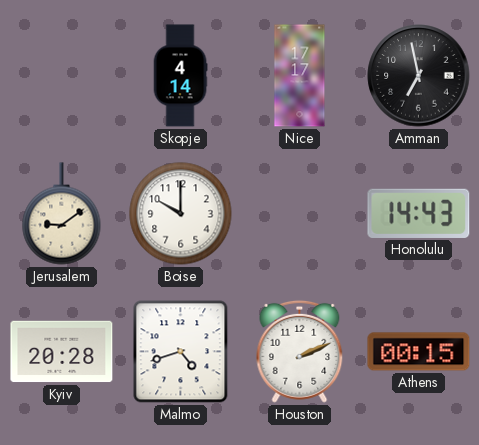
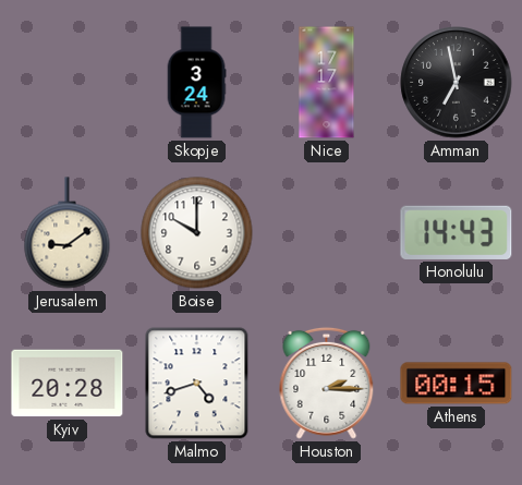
Skopje: 4:14 -> 3:24
Houston: 2:11 -> 2:15
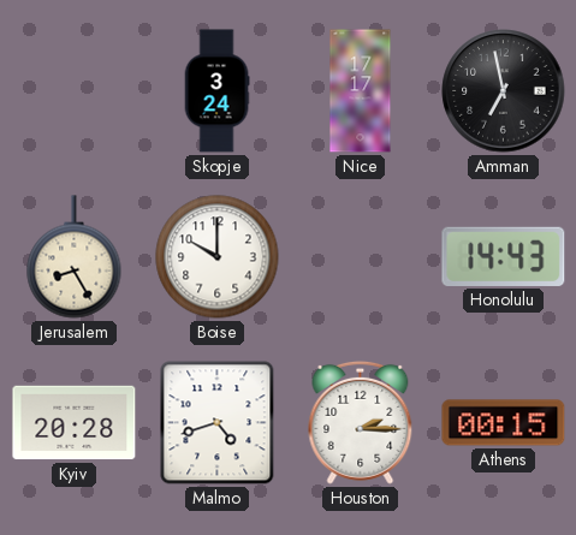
Jerusalem: 9:09 -> 8:25
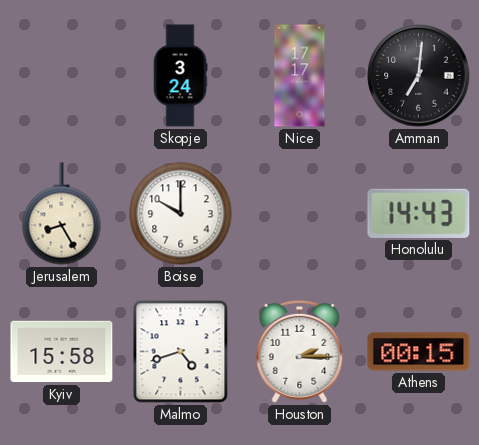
Amman: 6:58 -> 7:01
Kyiv: 20:28 -> 15:58
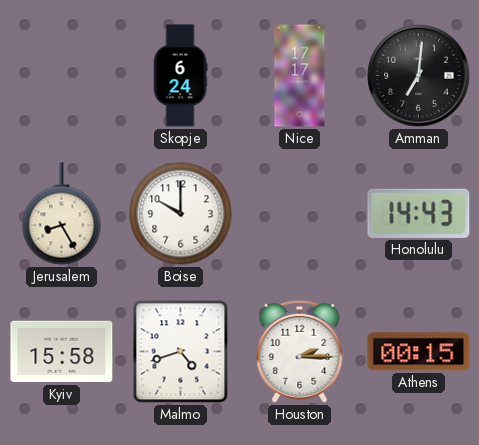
Skopje: 3:24 -> 6:24
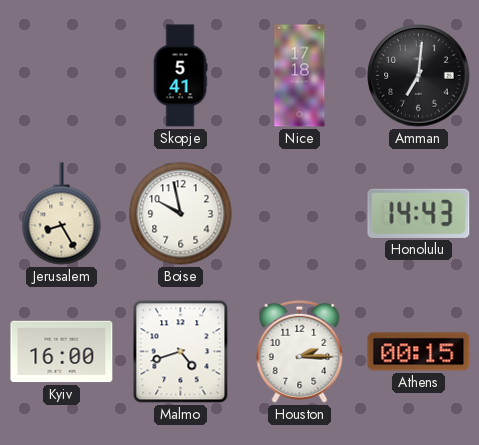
Skopje: 6:24 -> 5:41
Nice: 17:17 -> 17:18
Boise: 10:00 -> 9:58
Kyiv: 15:58 -> 16:00
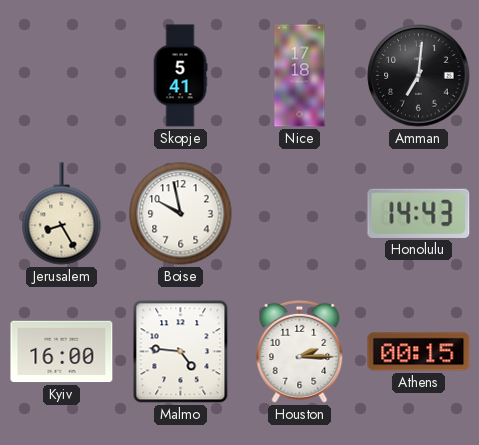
Malmo: 4:42 -> 4:46
